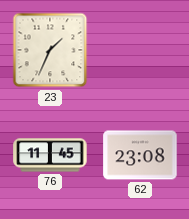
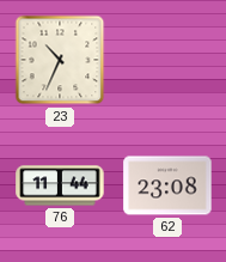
23: 1:34 -> 10:34
76: 11:45 -> 11:44
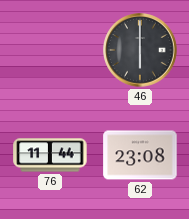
23: 10:34 -> none
46: none -> 6:00
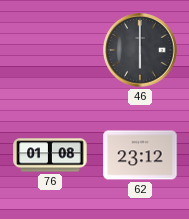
76: 11:44 -> 01:08
62: 23:08 -> 23:12
